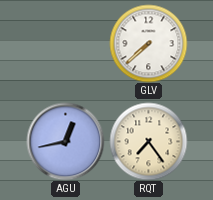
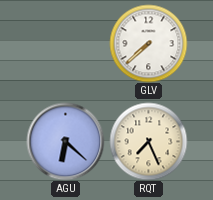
AGU: 12:43 -> 6:22
RQT: 7:24 -> 7:26
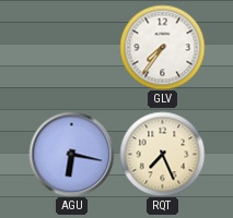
GLV: 7:38 -> 7:36
AGU: 6:22 -> 6:17
